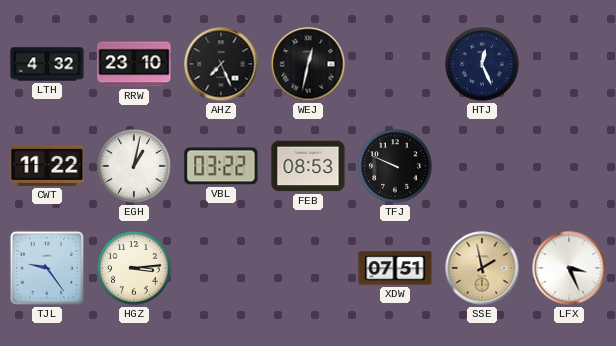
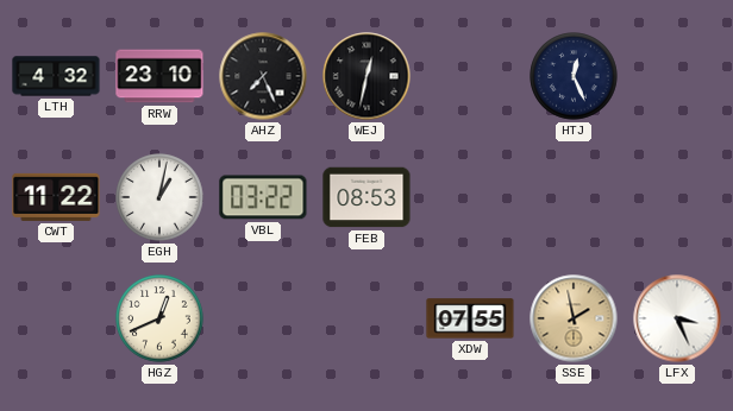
TFJ: 9:49 -> none
TJL: 9:24 -> none
HGZ: 3:14 -> 12:41
XDW: 07:51 -> 07:55
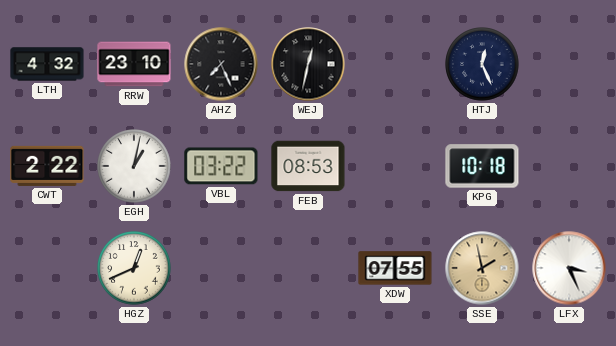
CWT: 11:22 -> 2:22
KPG: none -> 10:18
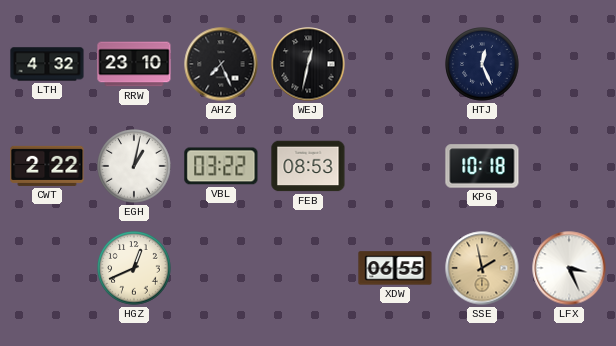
XDW: 07:55 -> 06:55
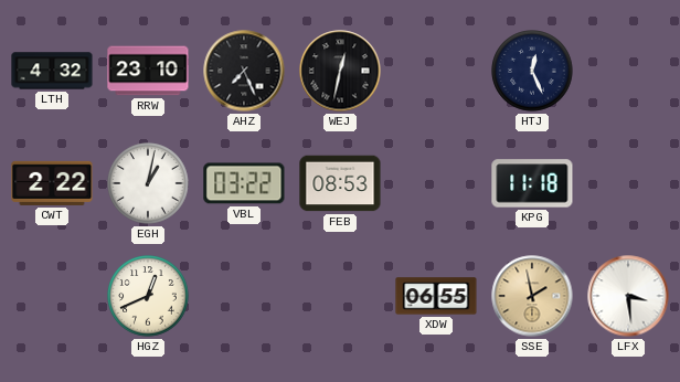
KPG: 10:18 -> 11:18
LFX: 3:26 -> 3:29
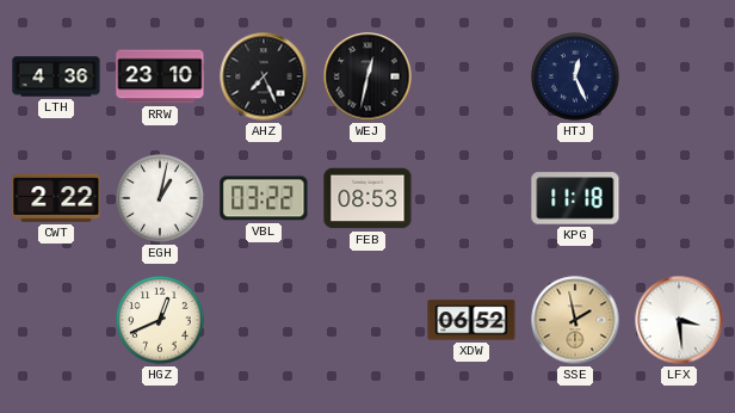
LTH: 4:32 -> 4:36
XDW: 06:55 -> 06:52
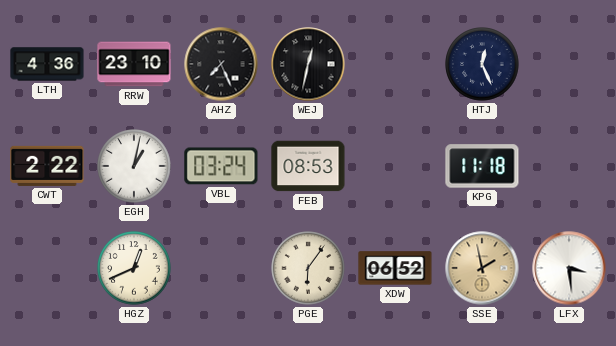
VBL: 03:22 -> 03:24
PGE: none -> 6:06
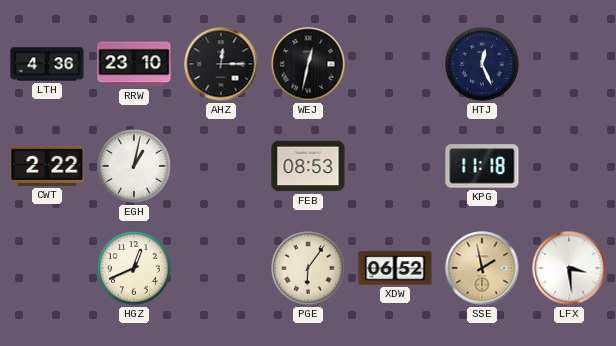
AHZ: 7:26 -> 12:15
VBL: 03:24 -> none
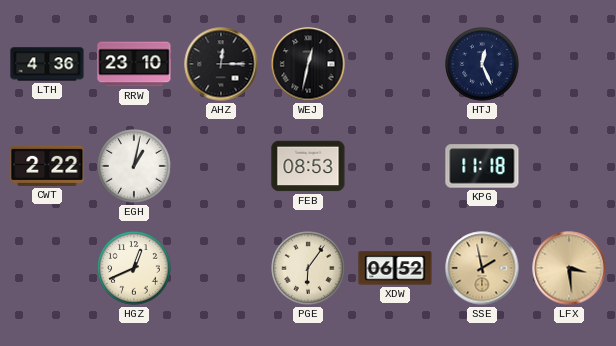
LFX dial: white -> champagne
